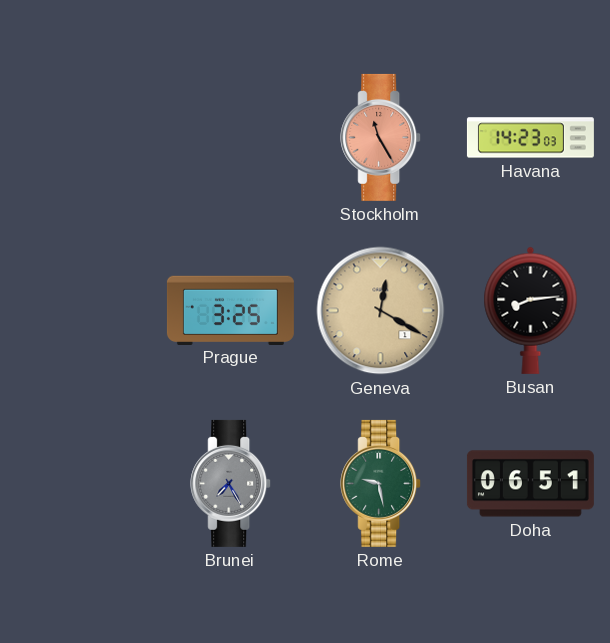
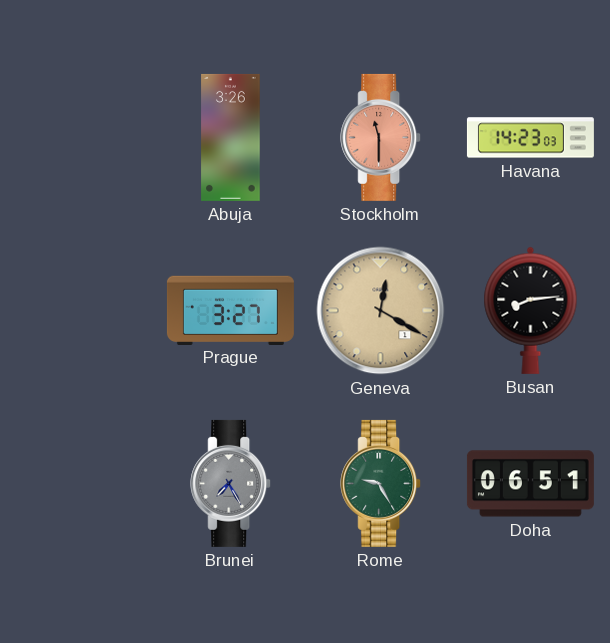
Abuja: none -> 3:26
Stockholm: 11:25 -> 11:30
Prague: 3:25 -> 3:27
Rome: 9:28 -> 9:25
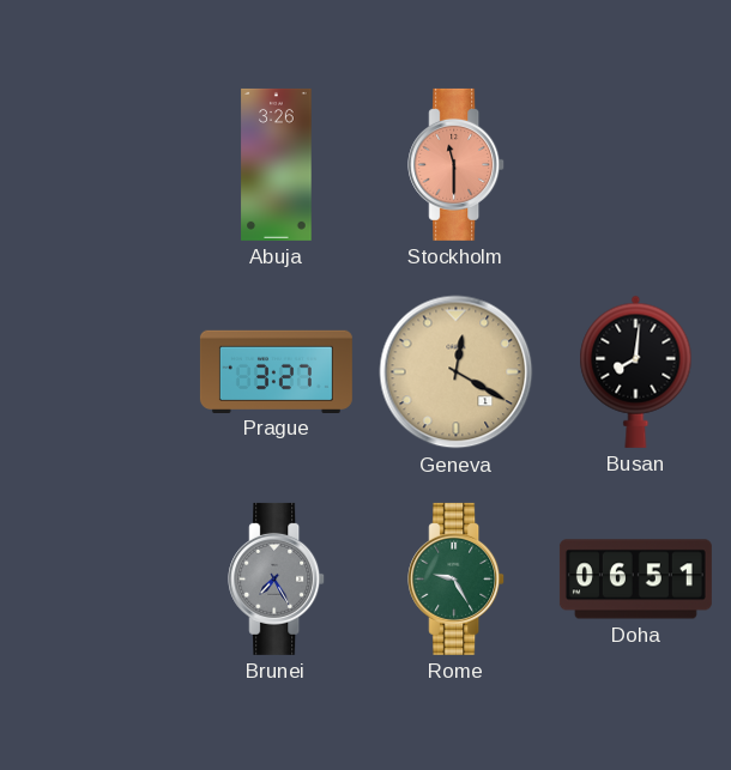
Havana: 14:23 -> none
Busan: 8:14 -> 8:01
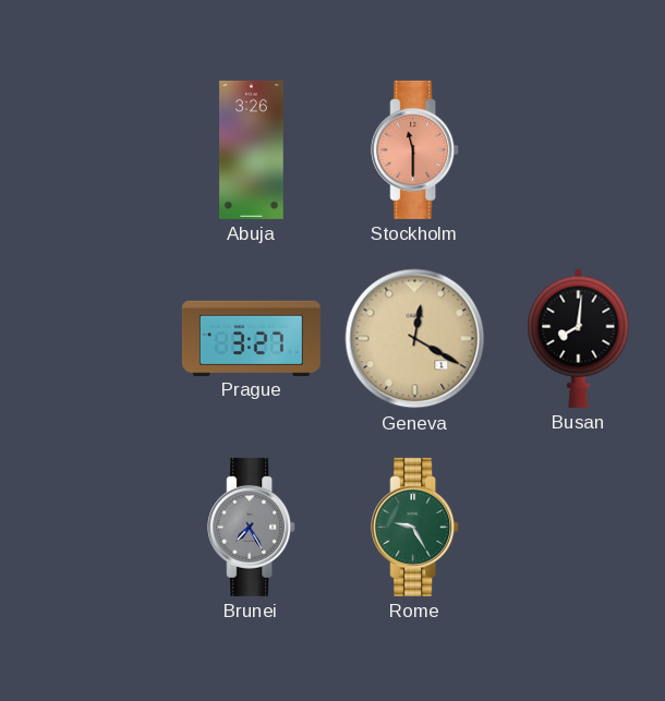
Doha: 06:51 -> none
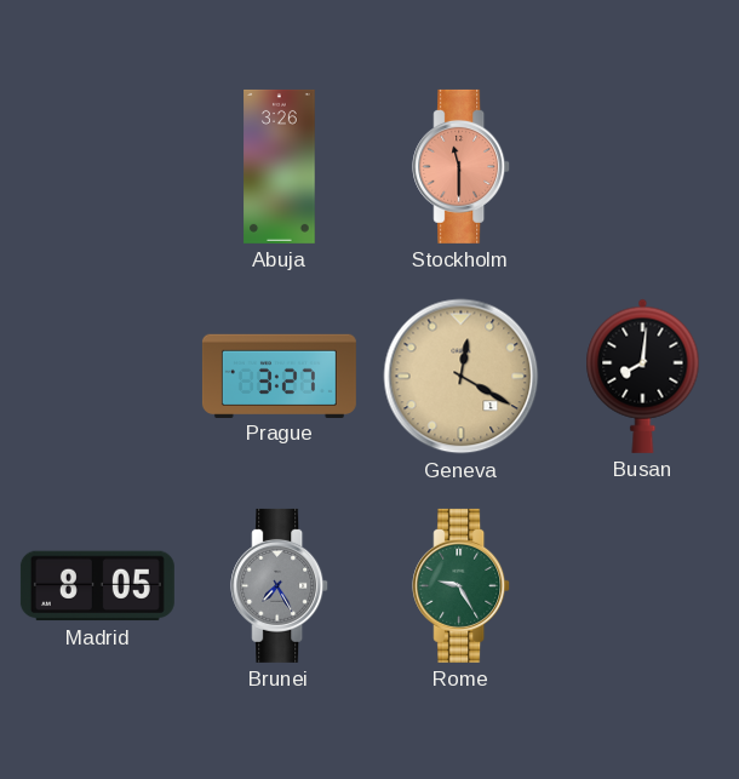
Madrid: none -> 8:05
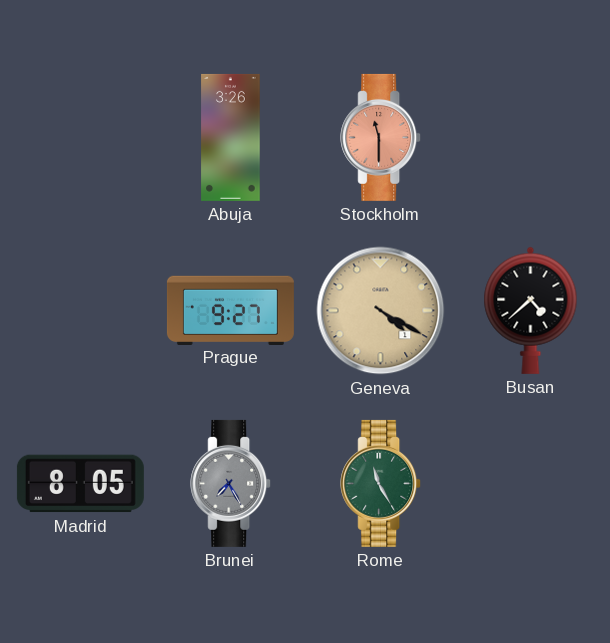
Prague: 3:27 -> 9:27
Geneva: 12:20 -> 4:20
Busan: 8:01 -> 4:38
Rome: 9:25 -> 11:25
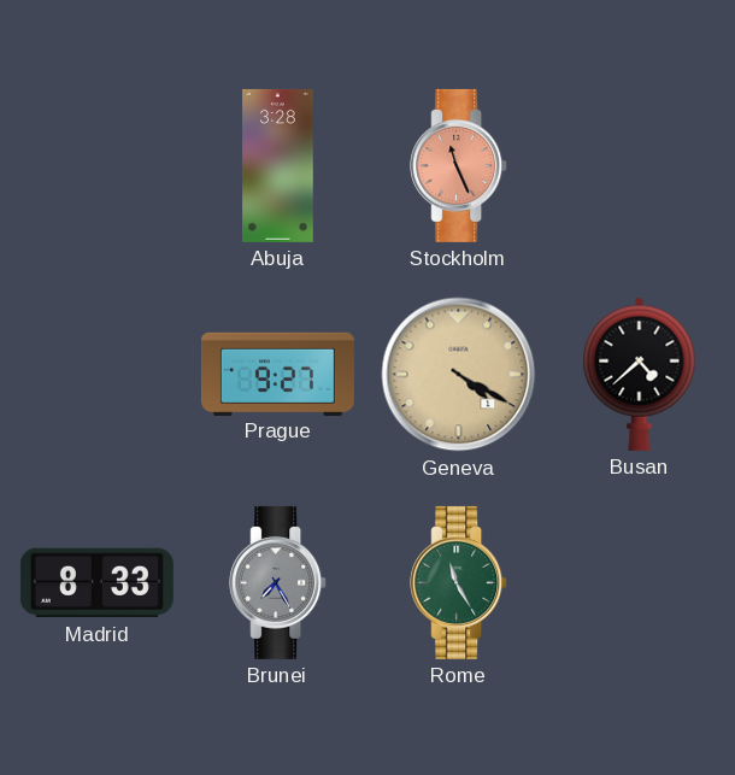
Abuja: 3:26 -> 3:28
Stockholm: 11:30 -> 11:26
Madrid: 8:05 -> 8:33
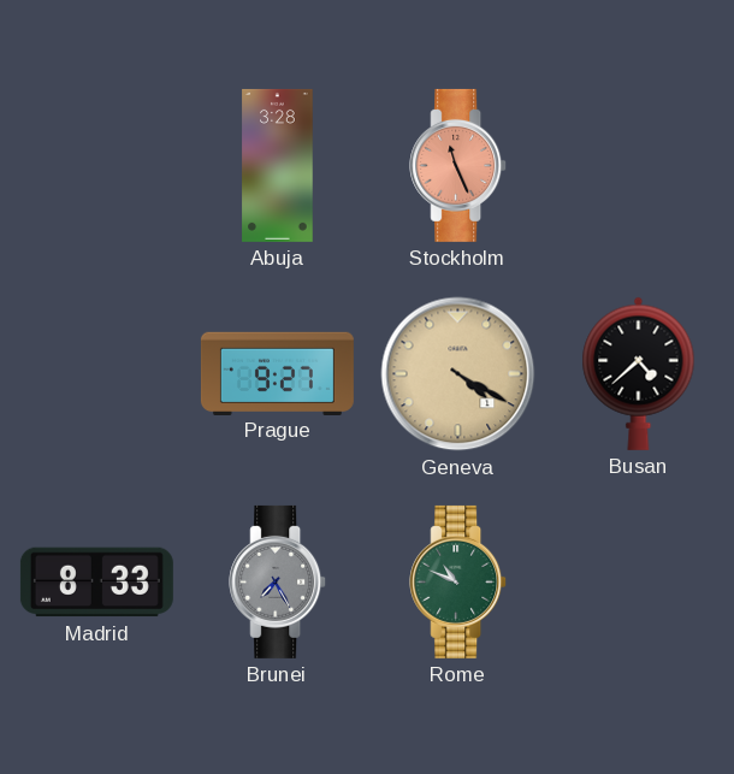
Rome: 11:25 -> 10:49
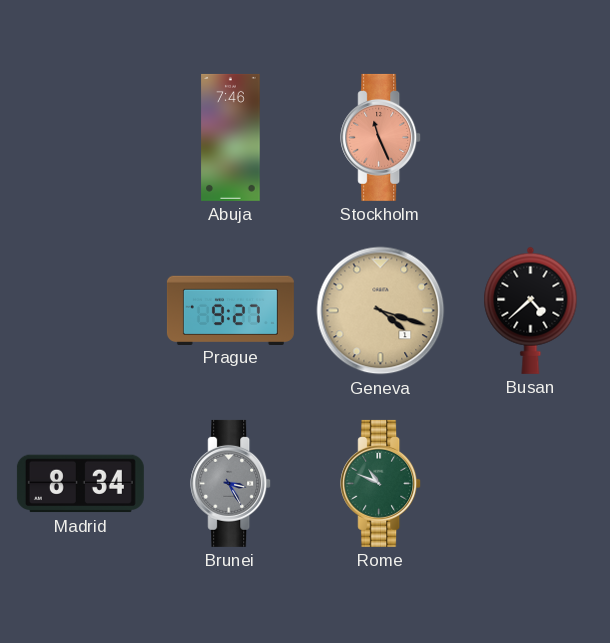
Abuja: 3:28 -> 7:46
Geneva: 4:20 -> 4:18
Madrid: 8:33 -> 8:34
Brunei: 7:25 -> 3:25
